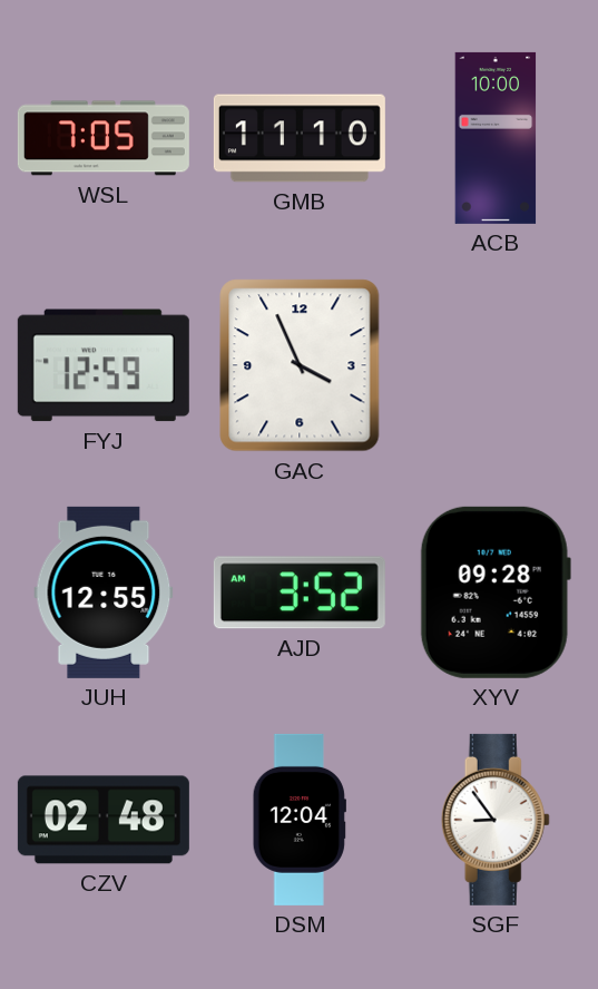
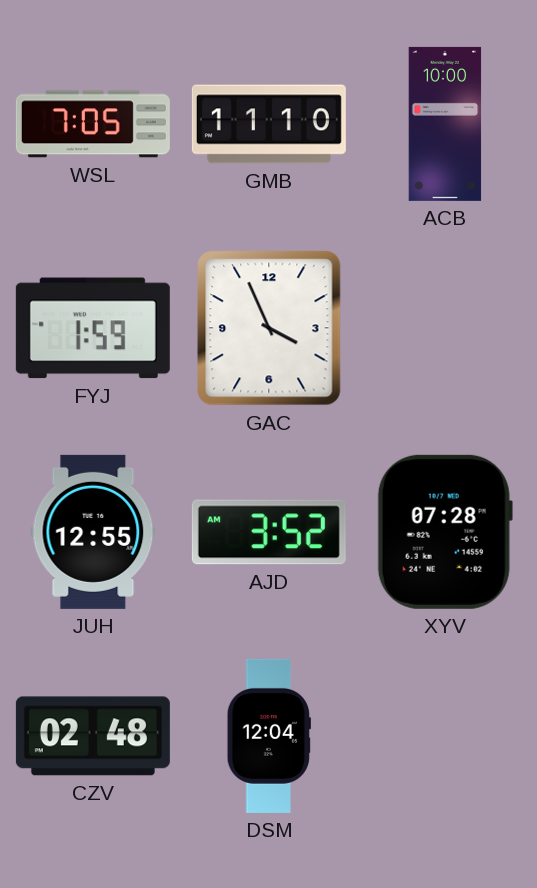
FYJ: 12:59 -> 1:59
XYV: 09:28 -> 07:28
SGF: 8:54 -> none
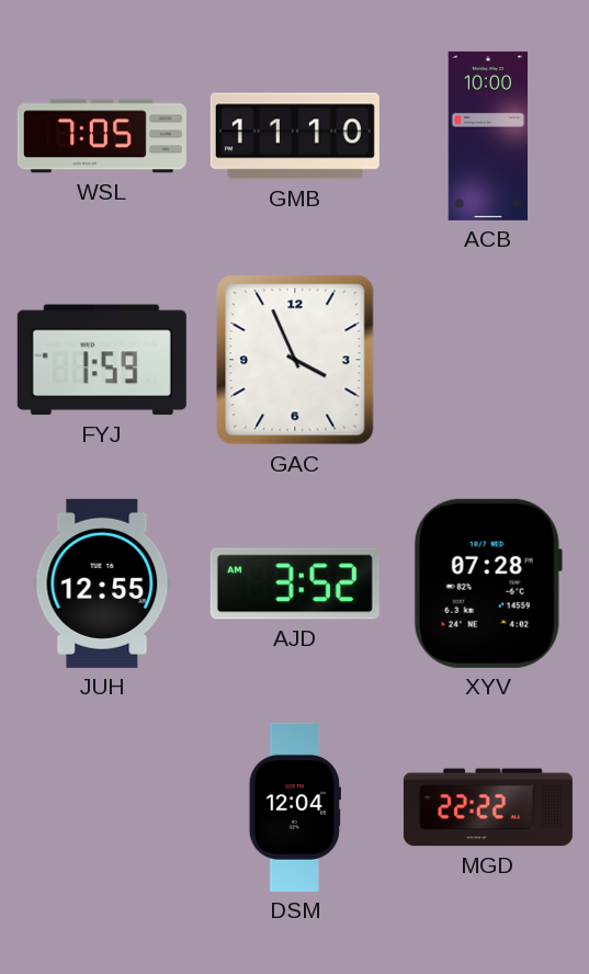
CZV: 02:48 -> none
MGD: none -> 22:22
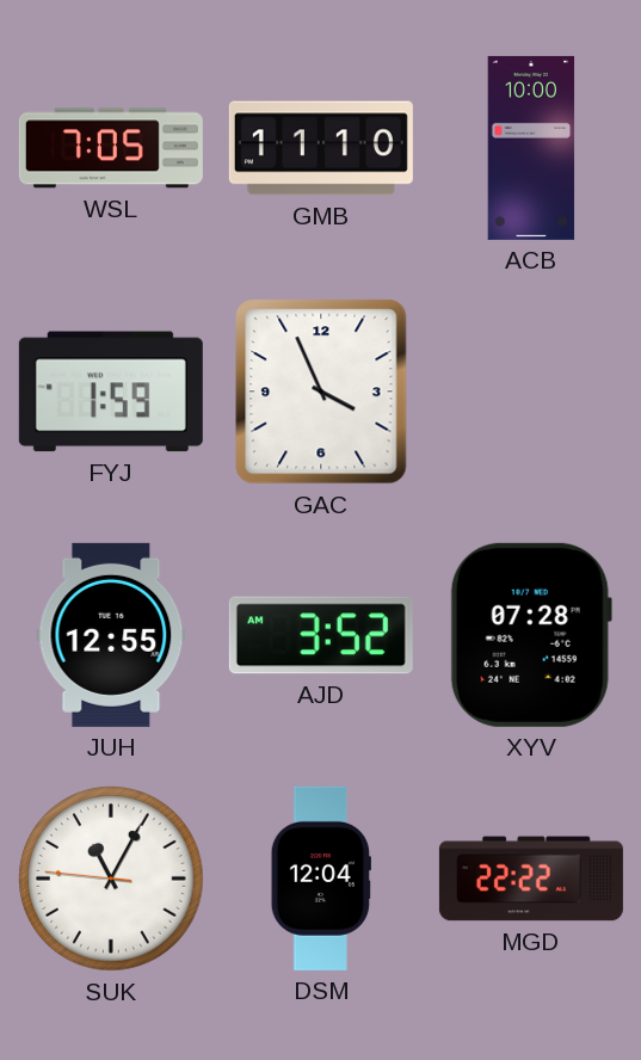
SUK: none -> 11:04
